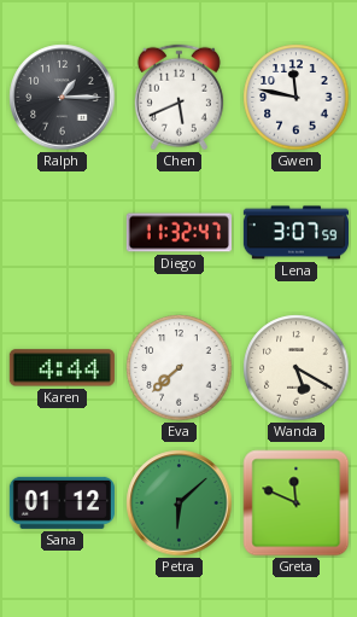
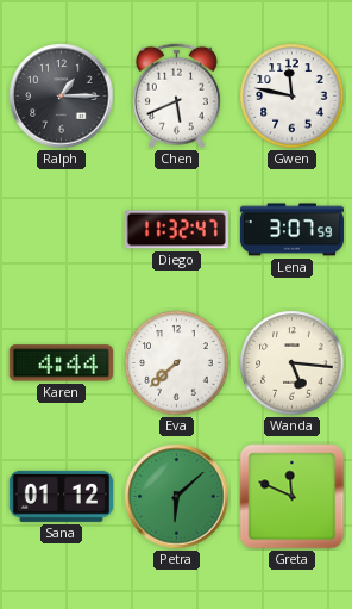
Wanda: 5:20 -> 5:16
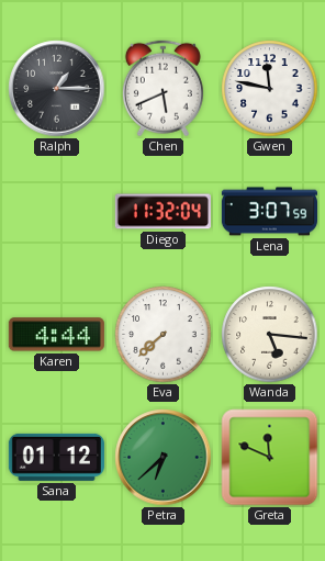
Diego: 11:32:47 -> 11:32:04
Petra: 6:08 -> 6:38
